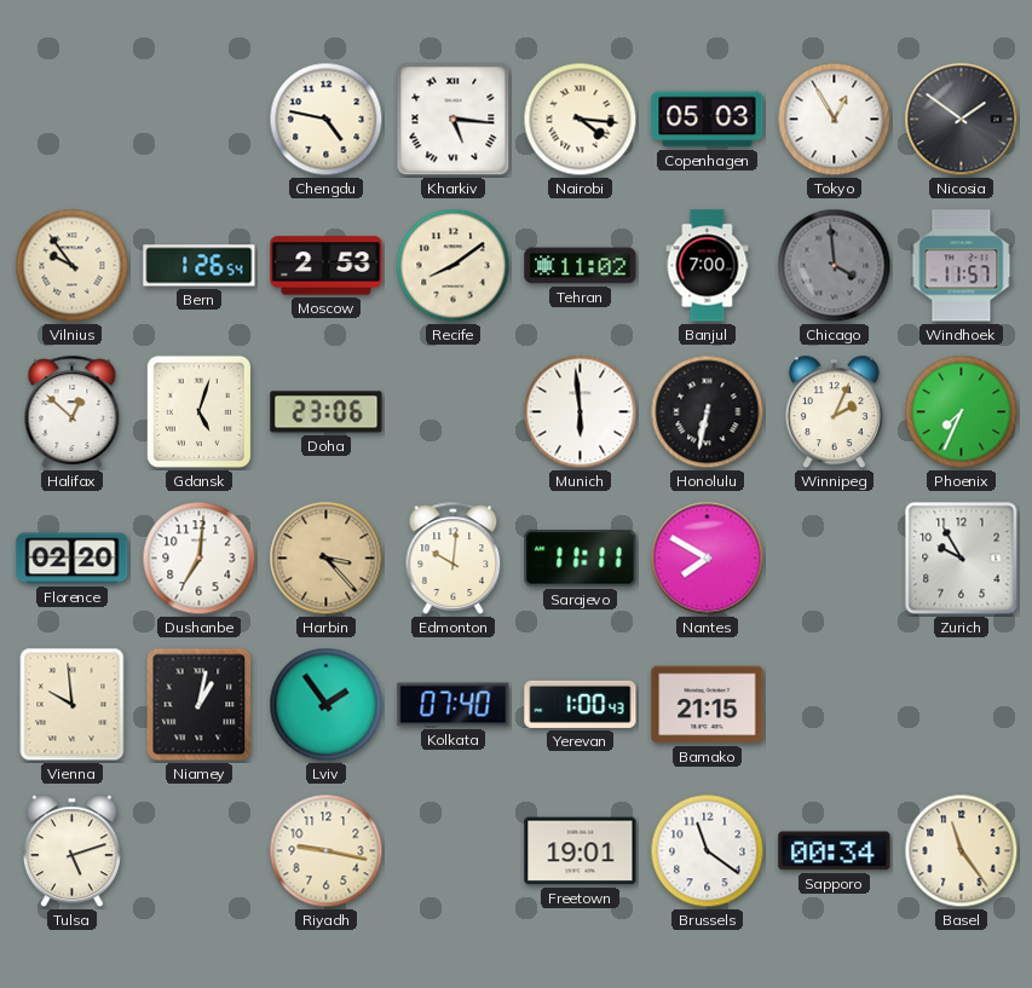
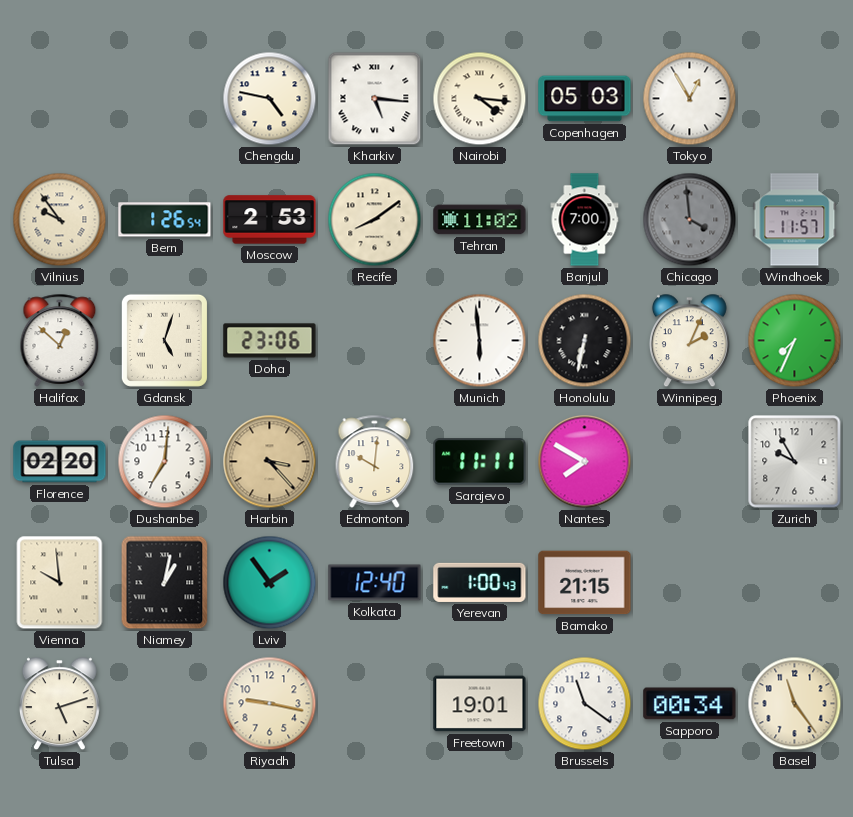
Nicosia: 1:51 -> none
Kolkata: 07:40 -> 12:40
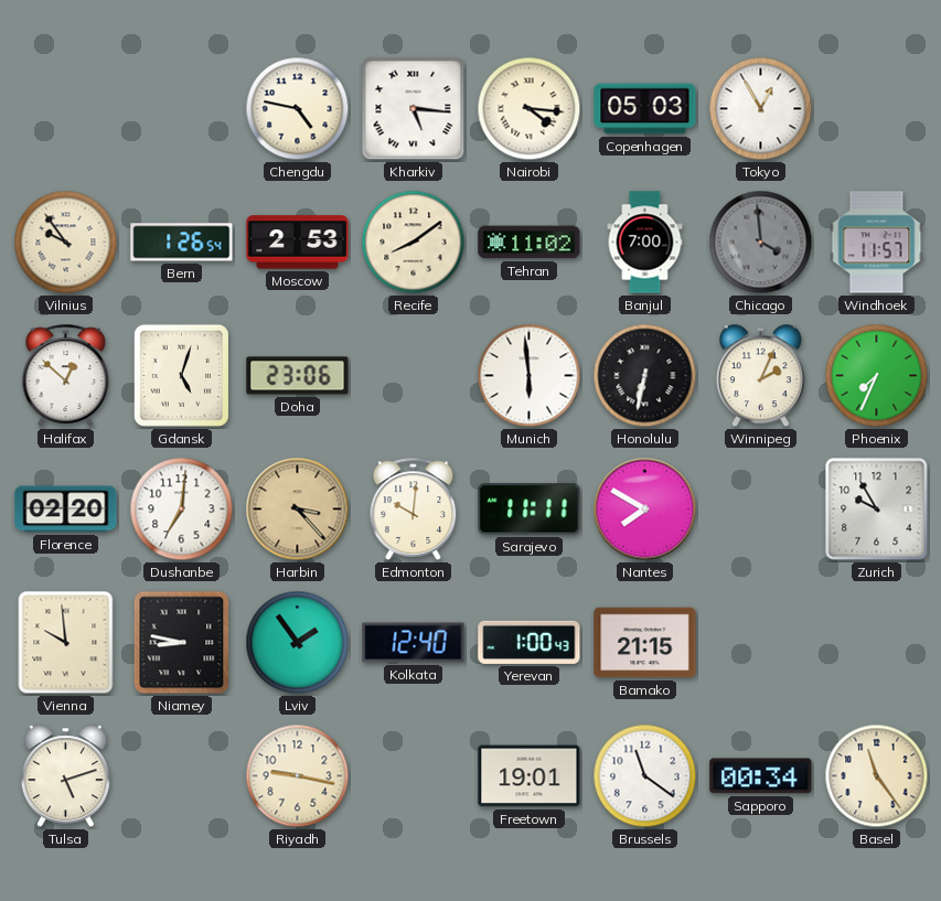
Niamey: 1:02 -> 8:47
